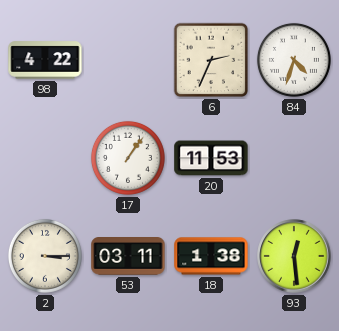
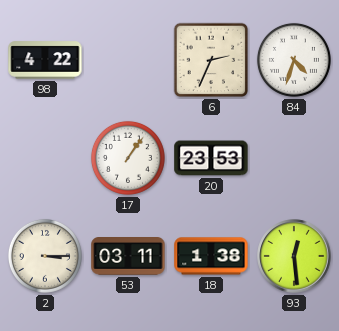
20: 11:53 -> 23:53
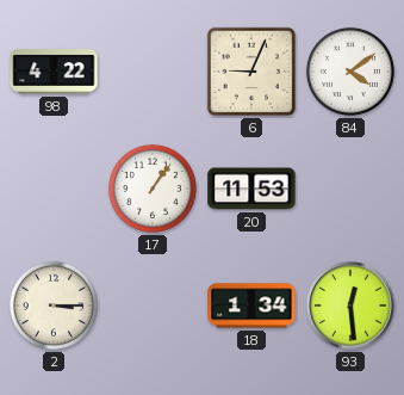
6: 2:34 -> 9:04
84: 4:33 -> 4:09
20: 23:53 -> 11:53
53: 03:11 -> none
18: 1:38 -> 1:34
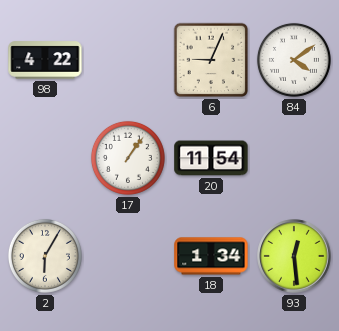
20: 11:53 -> 11:54
2: 3:15 -> 6:05
